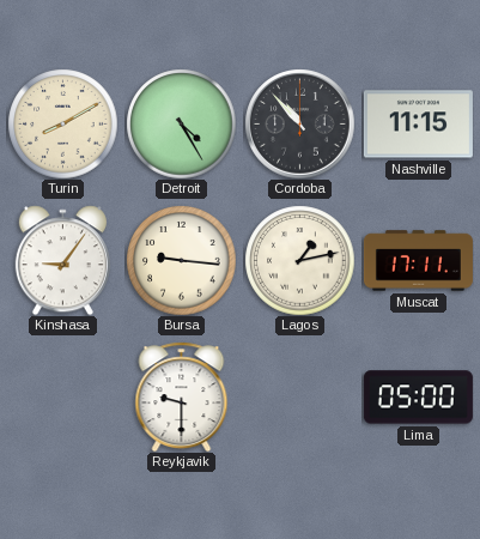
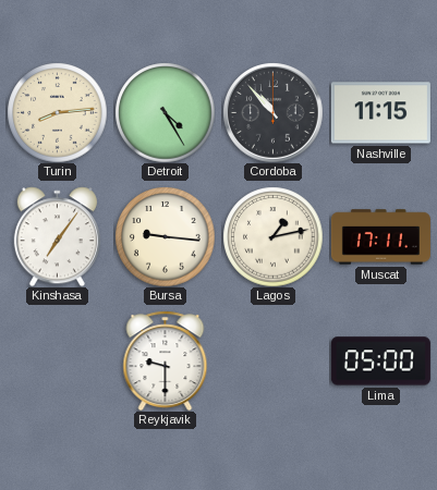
Turin: 8:10 -> 8:14
Kinshasa: 9:06 -> 7:06
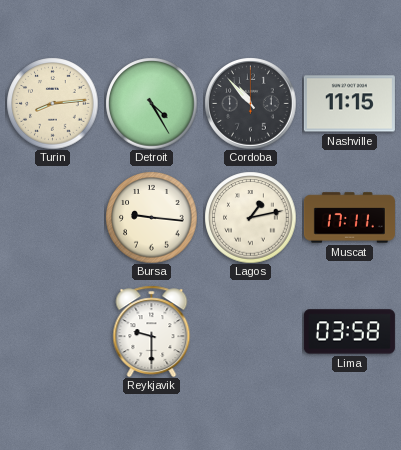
Kinshasa: 7:06 -> none
Lima: 05:00 -> 03:58
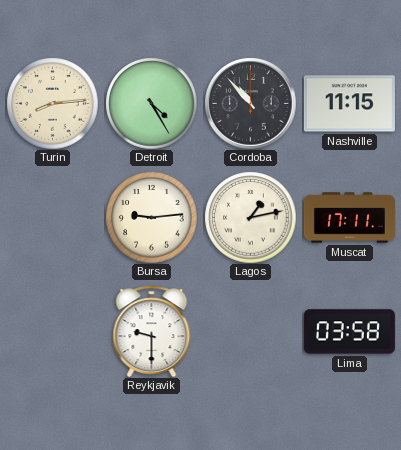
Bursa: 9:16 -> 9:14
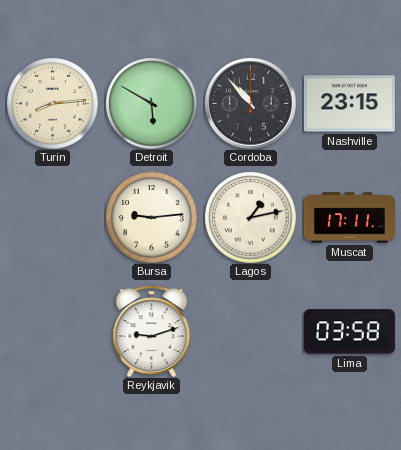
Detroit: 4:25 -> 5:50
Nashville: 11:15 -> 23:15
Reykjavik: 9:30 -> 9:12
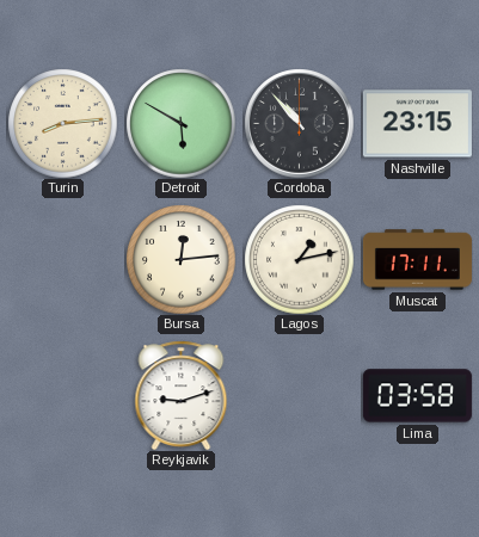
Bursa: 9:14 -> 12:14
